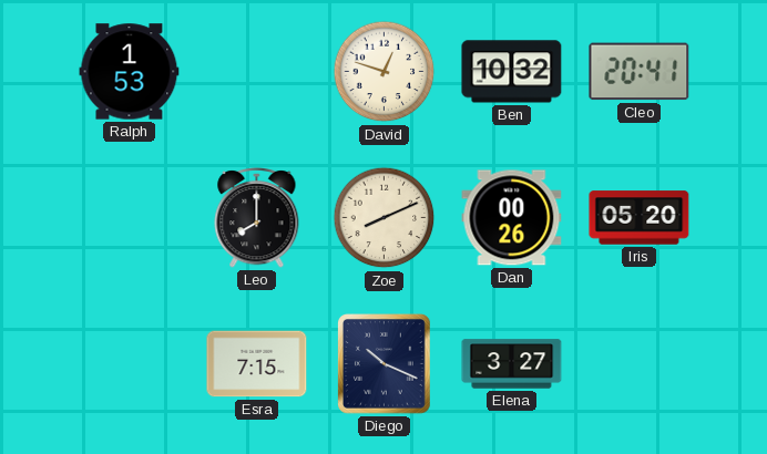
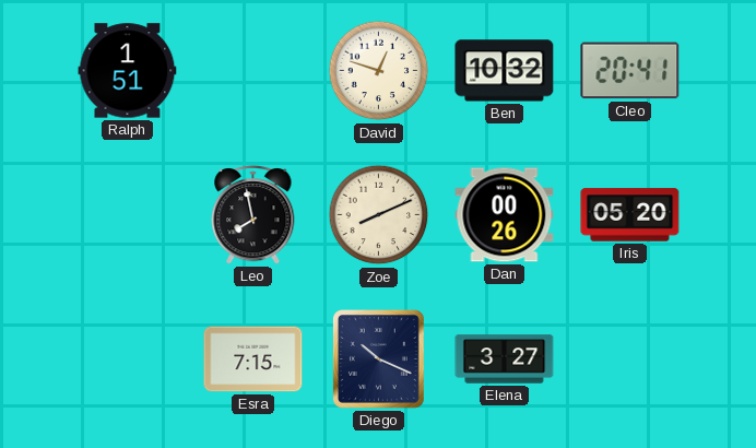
Ralph: 1:53 -> 1:51
Leo: 8:00 -> 7:58
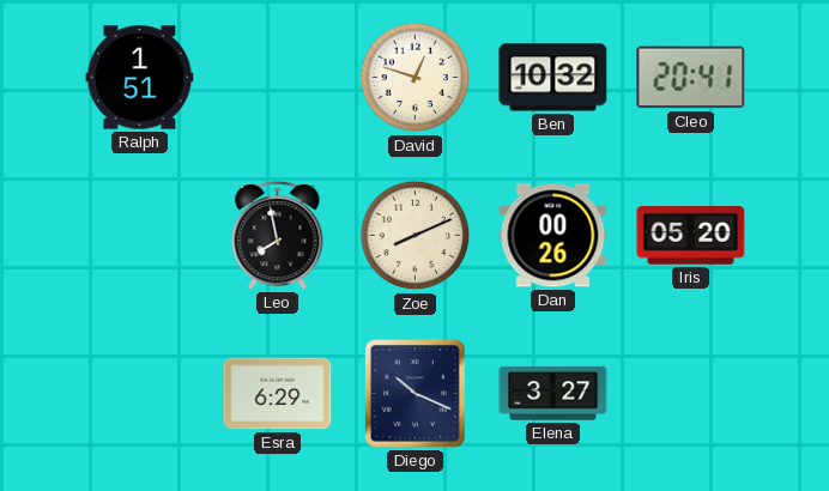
Esra: 7:15 -> 6:29
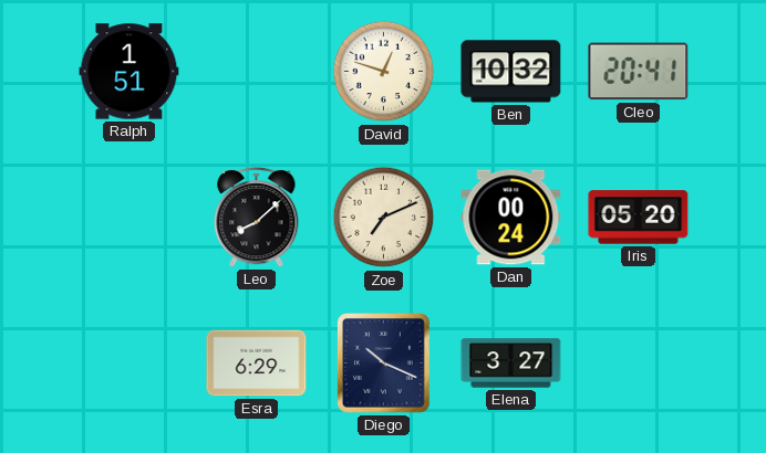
Leo: 7:58 -> 8:08
Zoe: 8:11 -> 7:11
Dan: 00:26 -> 00:24
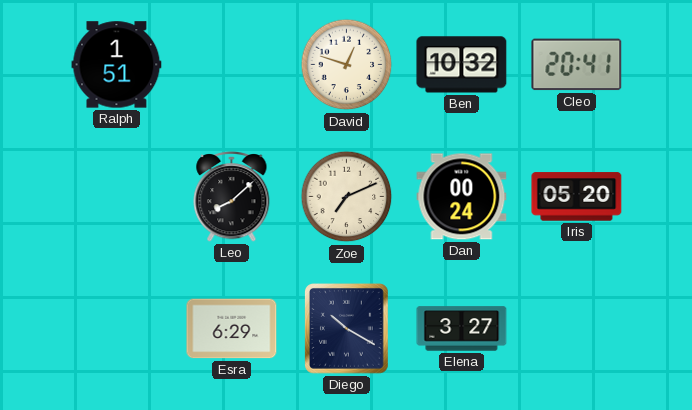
Diego: 10:19 -> 10:20
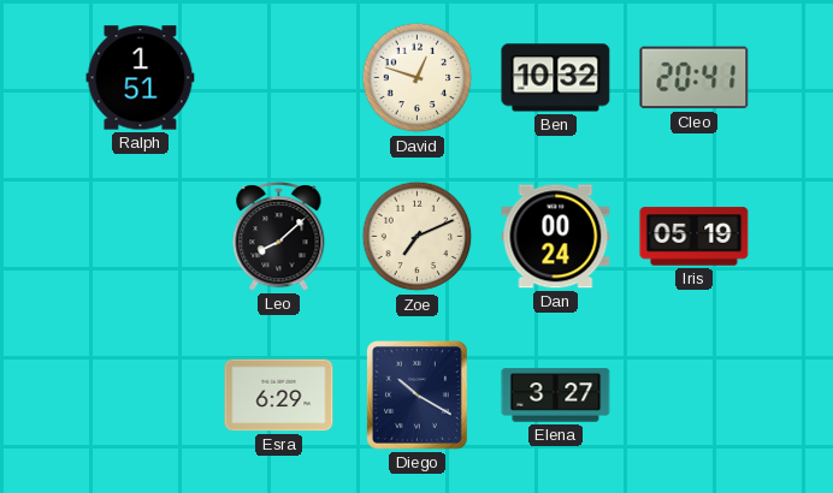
Iris: 05:20 -> 05:19
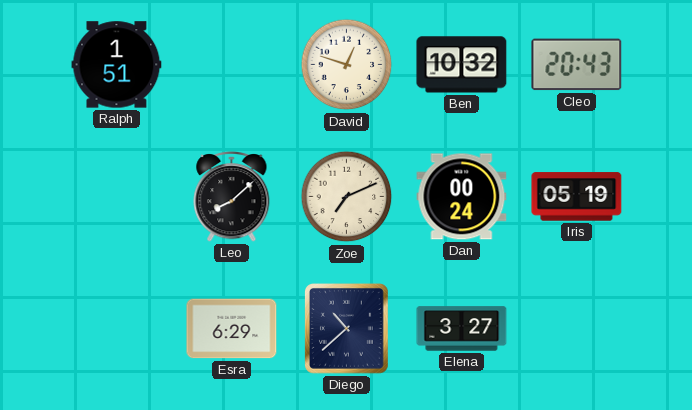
Cleo: 20:41 -> 20:43
Diego: 10:20 -> 10:38
